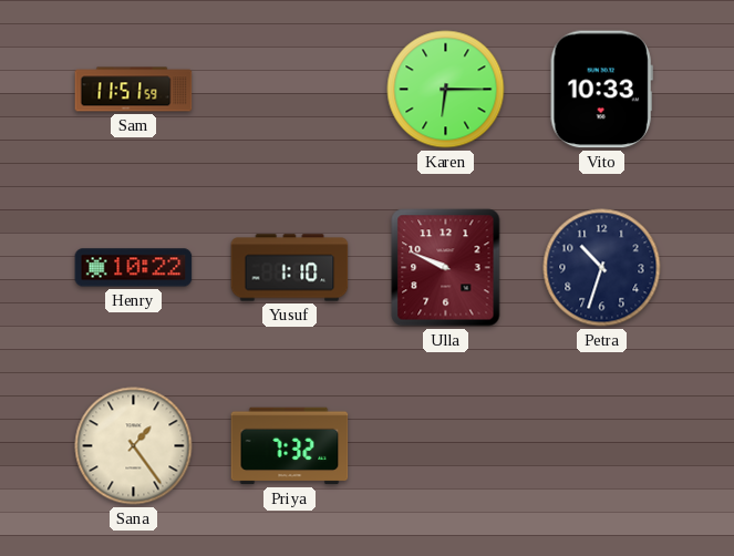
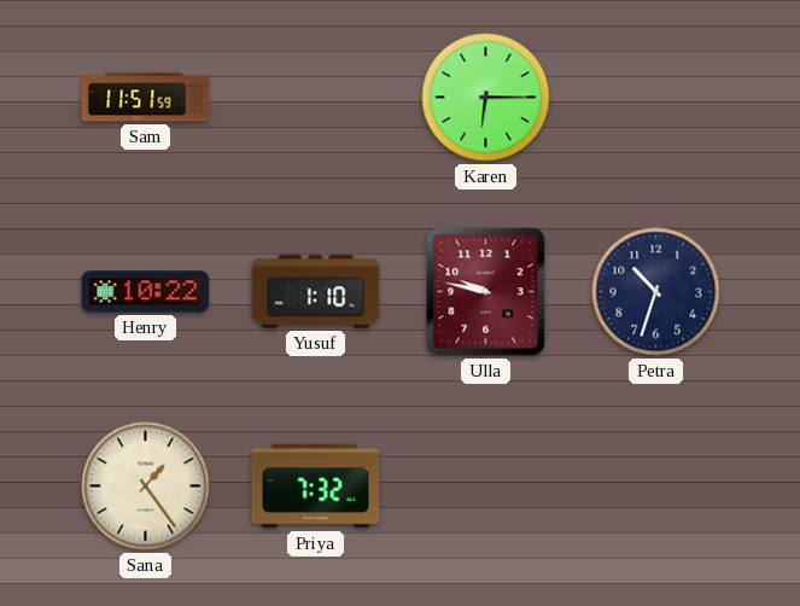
Vito: 10:33 -> none
Ulla: 9:49 -> 9:47
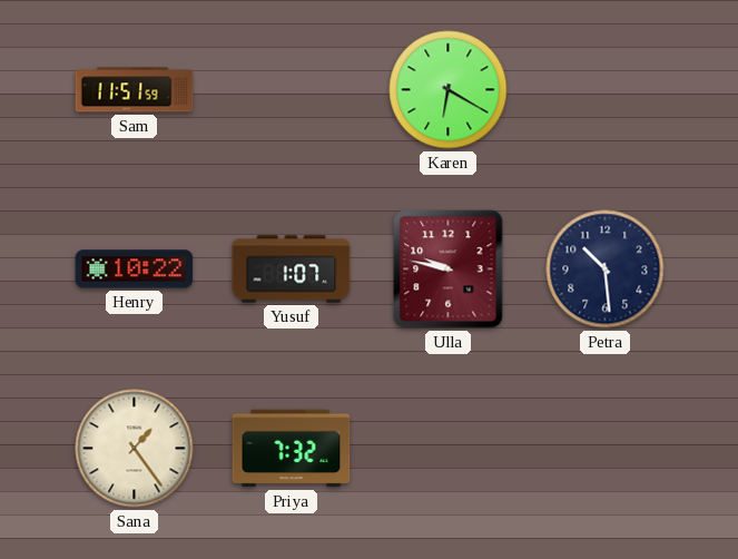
Karen: 6:15 -> 6:20
Yusuf: 1:10 -> 1:07
Petra: 10:33 -> 10:29
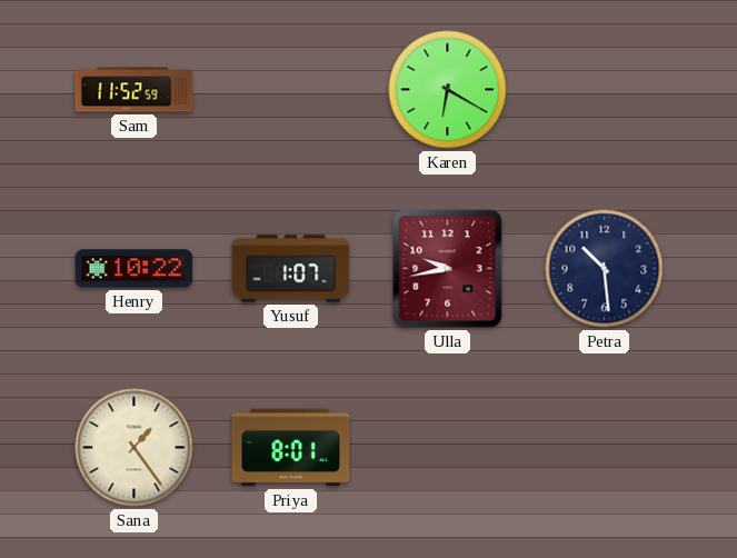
Sam: 11:51 -> 11:52
Ulla: 9:47 -> 9:43
Priya: 7:32 -> 8:01
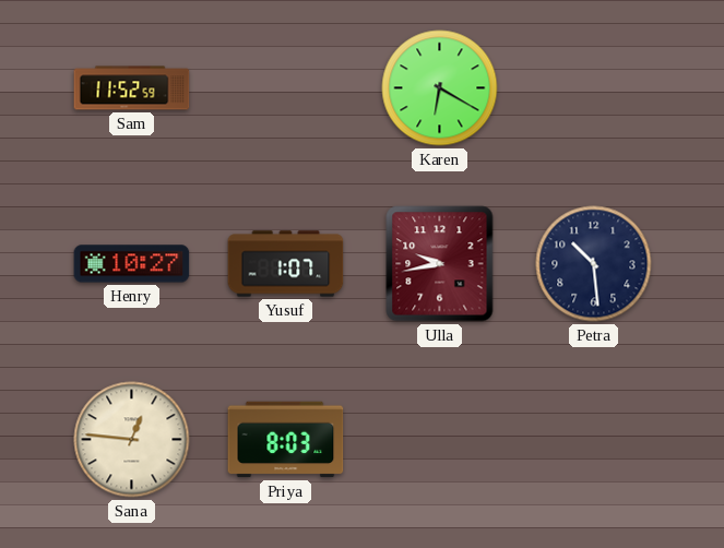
Henry: 10:22 -> 10:27
Sana: 1:24 -> 12:46
Priya: 8:01 -> 8:03
